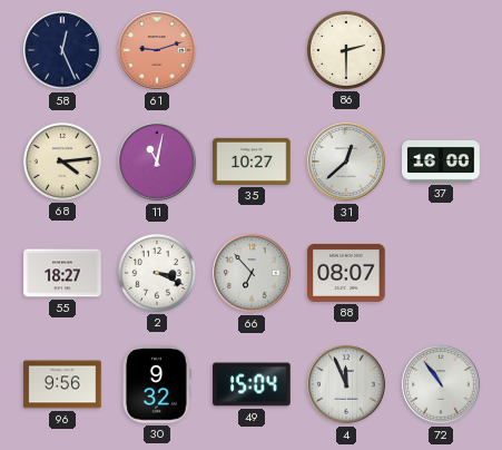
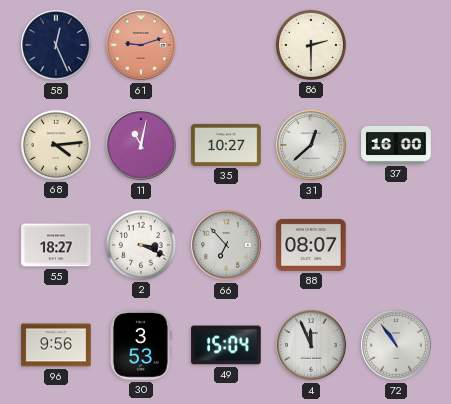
30: 9:32 -> 3:53
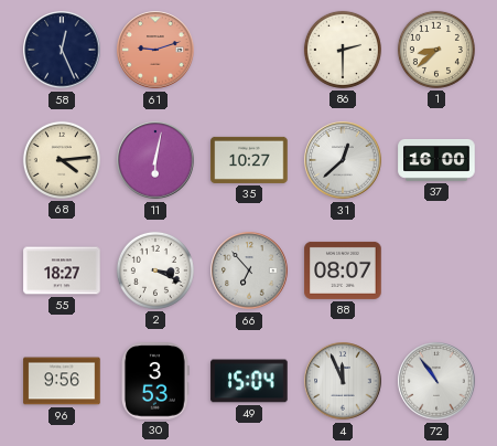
1: none -> 8:38
11: 11:02 -> 6:02
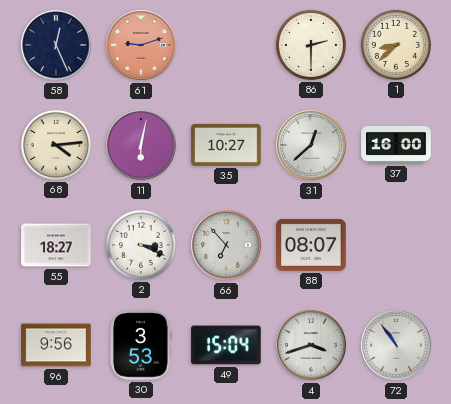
4: 11:56 -> 3:42
